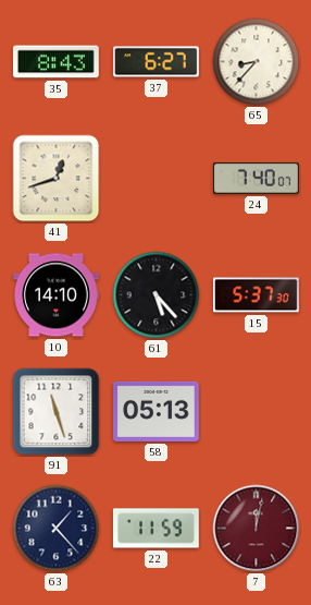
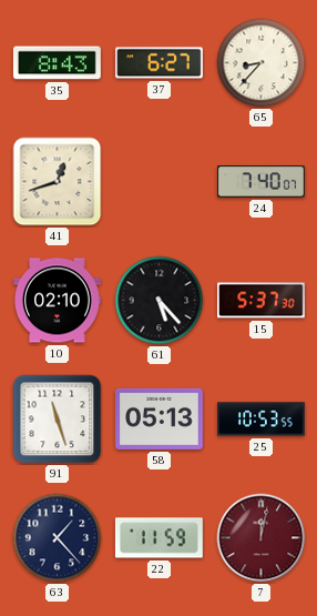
10: 14:10 -> 02:10
25: none -> 10:53
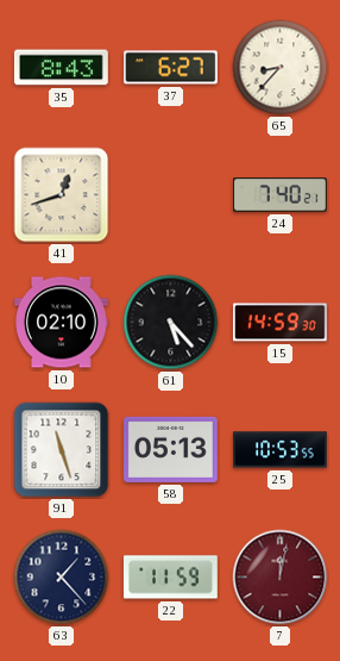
24: 7:40:07 -> 7:40:21
15: 5:37 -> 14:59
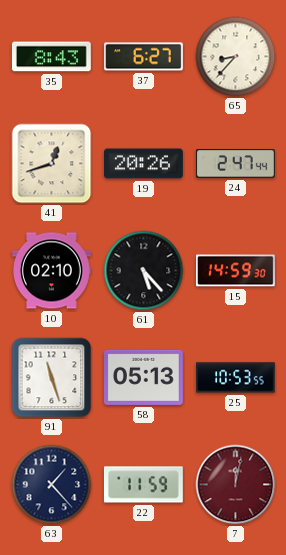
19: none -> 20:26
24: 7:40 -> 2:47
